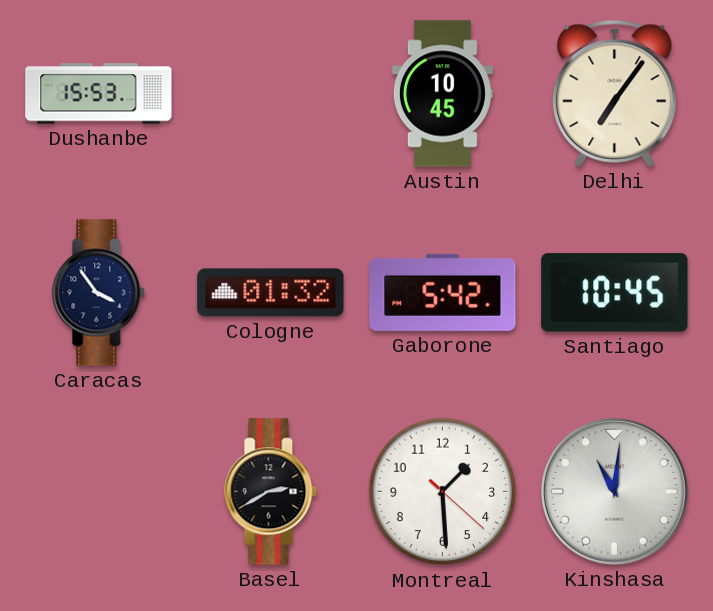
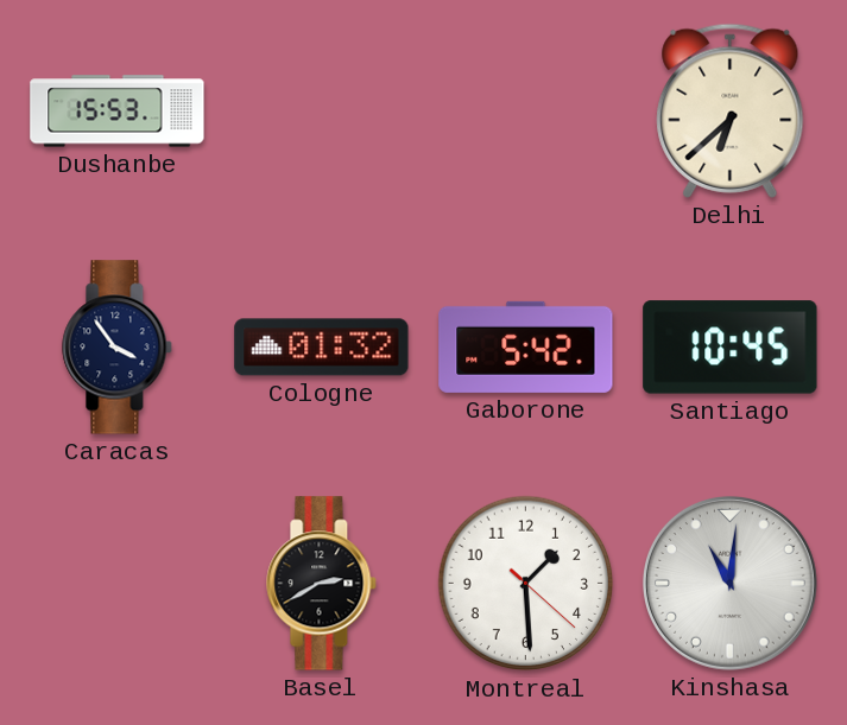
Austin: 10:45 -> none
Delhi: 7:06 -> 6:38
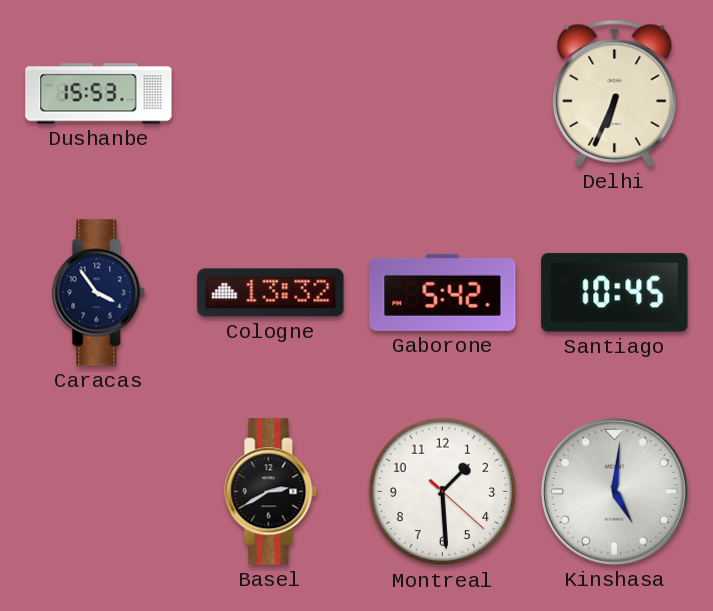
Delhi: 6:38 -> 6:34
Cologne: 01:32 -> 13:32
Kinshasa: 11:01 -> 5:01
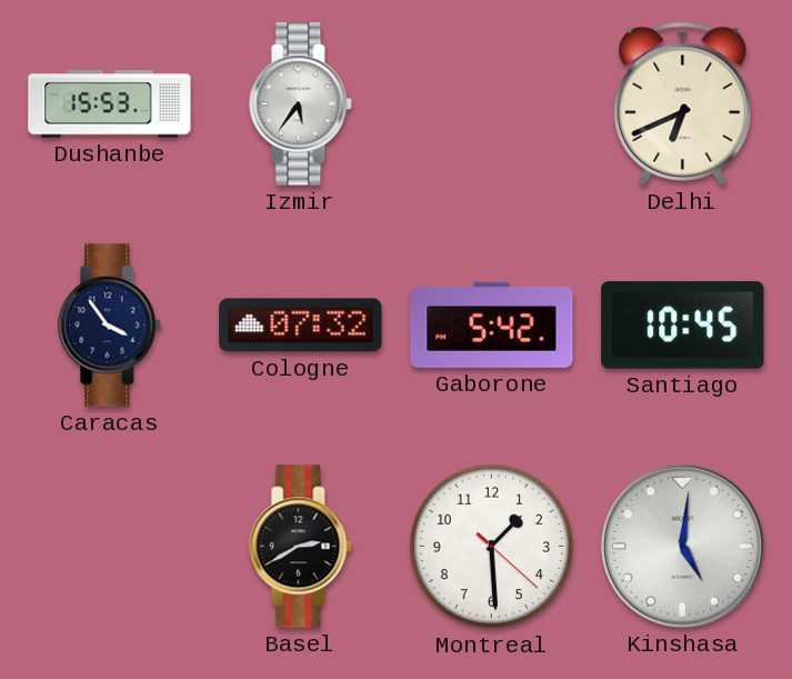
Izmir: none -> 5:36
Delhi: 6:34 -> 6:41
Cologne: 13:32 -> 07:32
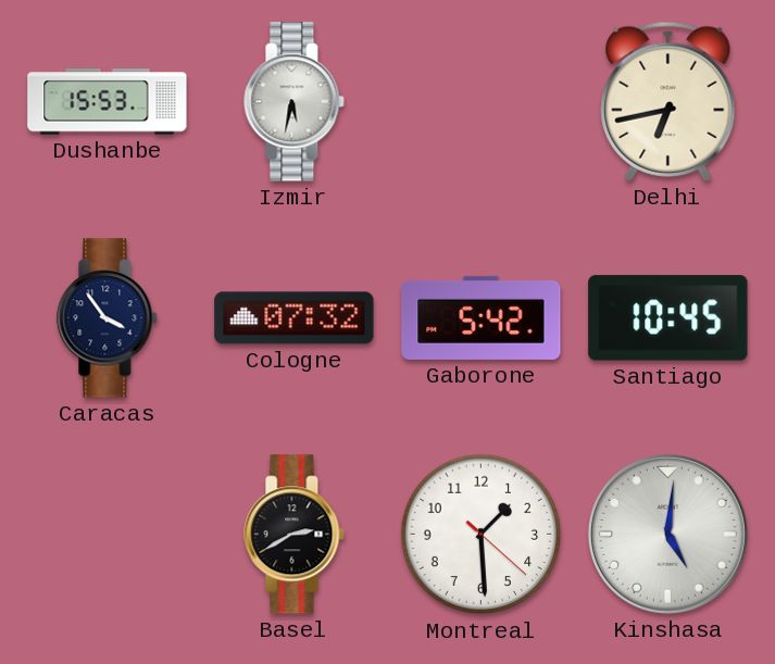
Izmir: 5:36 -> 5:32
Delhi: 6:41 -> 6:43
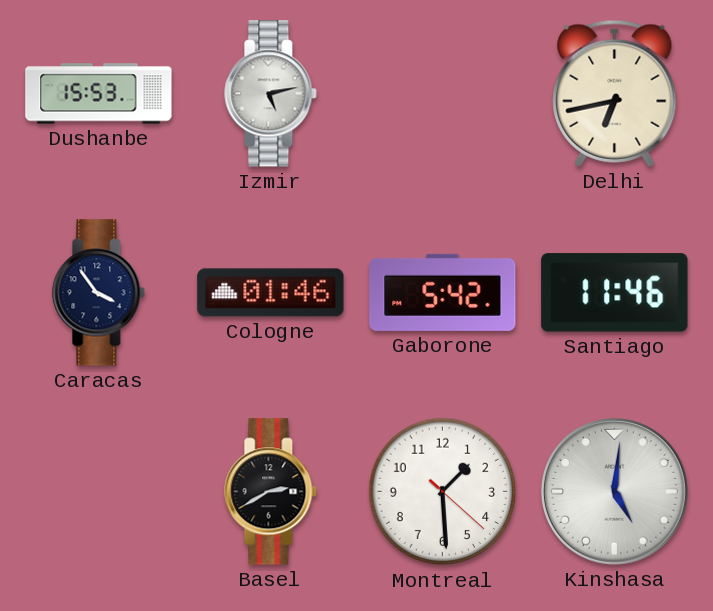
Izmir: 5:32 -> 5:13
Cologne: 07:32 -> 01:46
Santiago: 10:45 -> 11:46
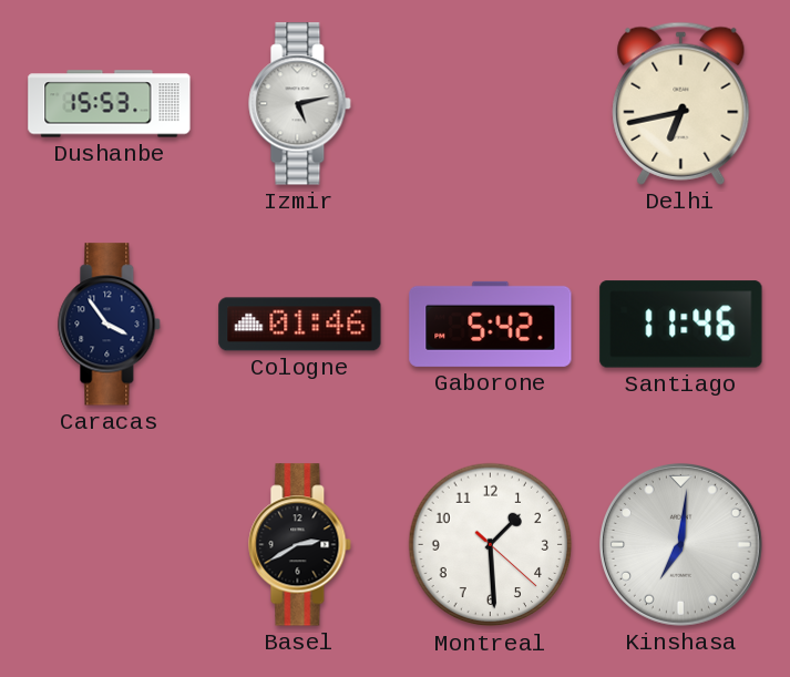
Kinshasa: 5:01 -> 7:01
